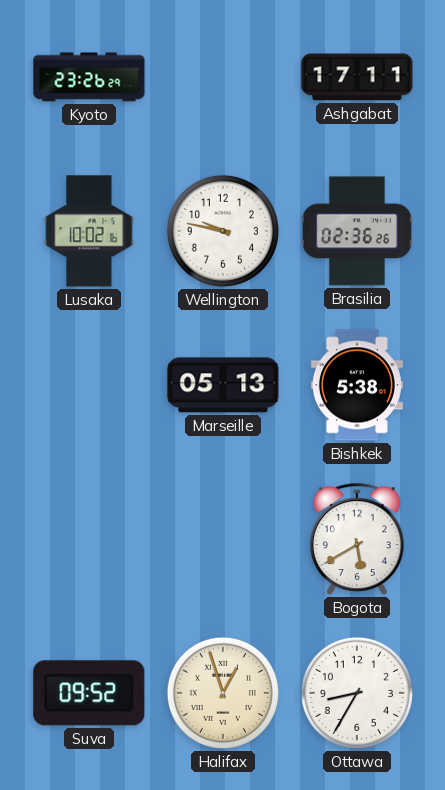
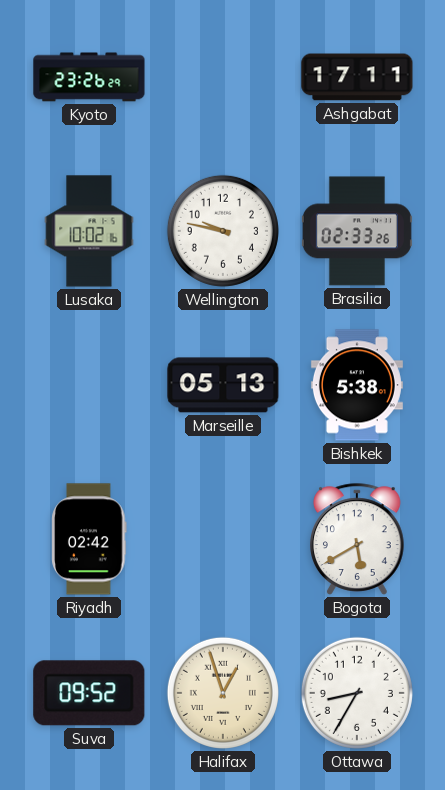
Brasilia: 02:36 -> 02:33
Riyadh: none -> 02:42
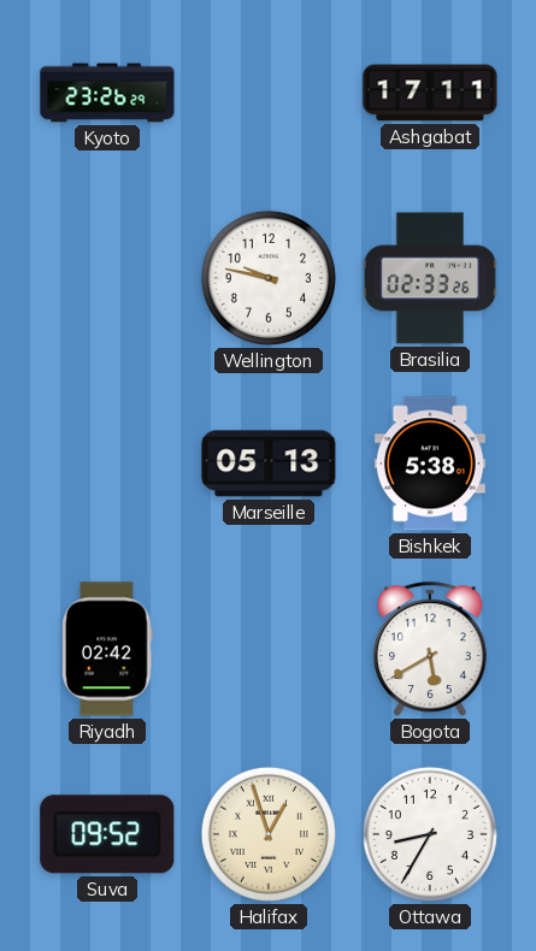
Lusaka: 10:02 -> none
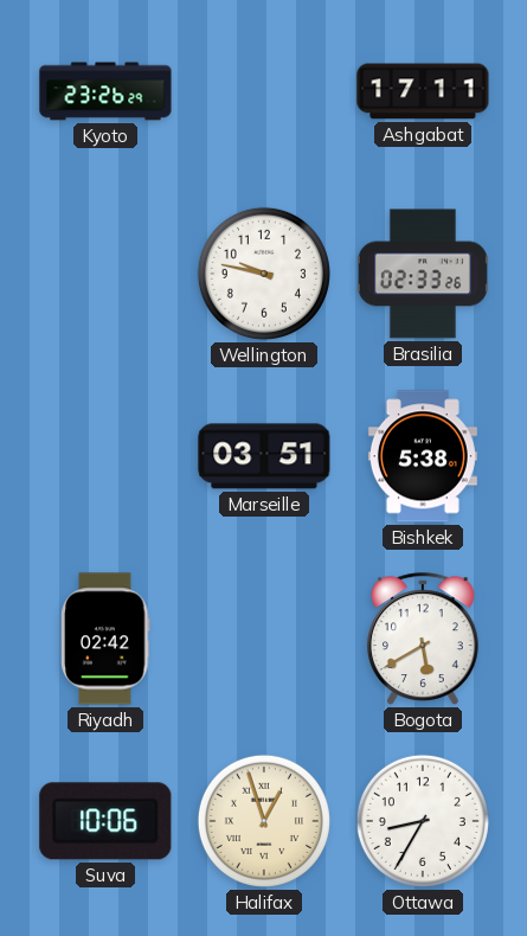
Marseille: 05:13 -> 03:51
Suva: 09:52 -> 10:06
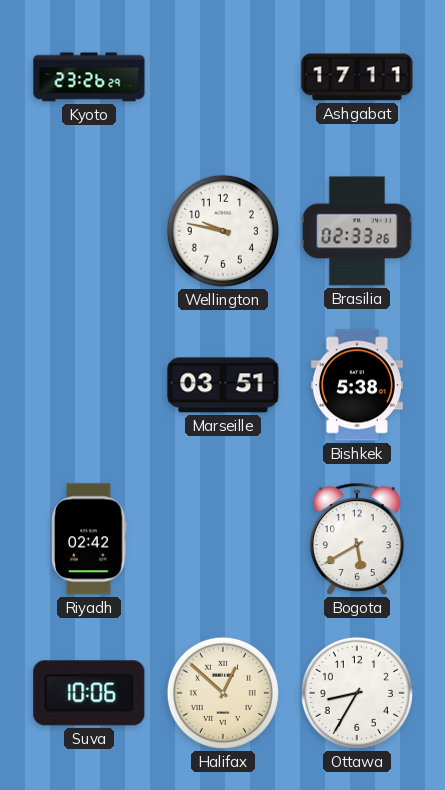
Halifax: 12:57 -> 12:52
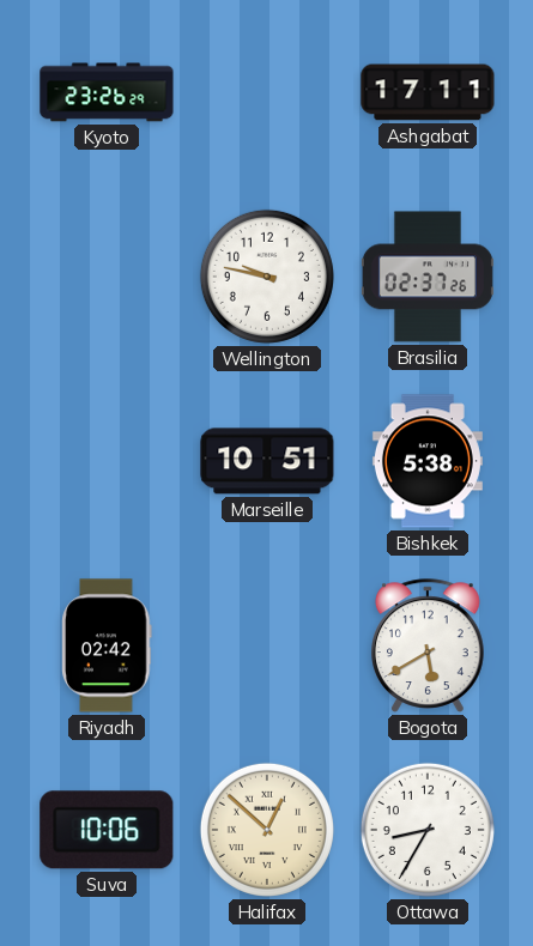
Brasilia: 02:33 -> 02:37
Marseille: 03:51 -> 10:51
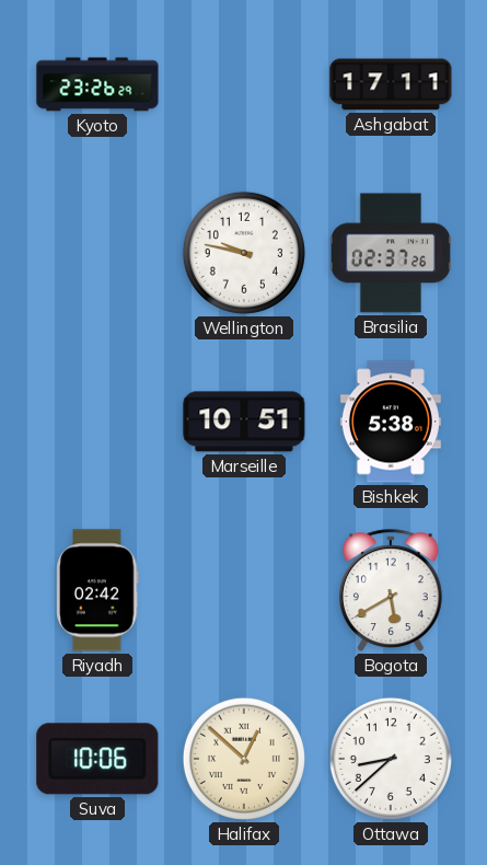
Ottawa: 8:35 -> 8:38
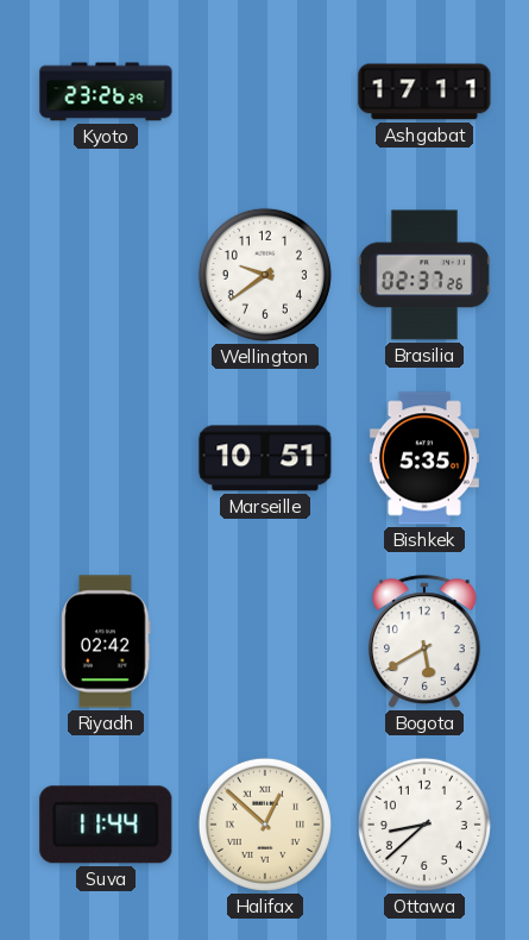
Wellington: 9:47 -> 9:39
Bishkek: 5:38 -> 5:35
Suva: 10:06 -> 11:44
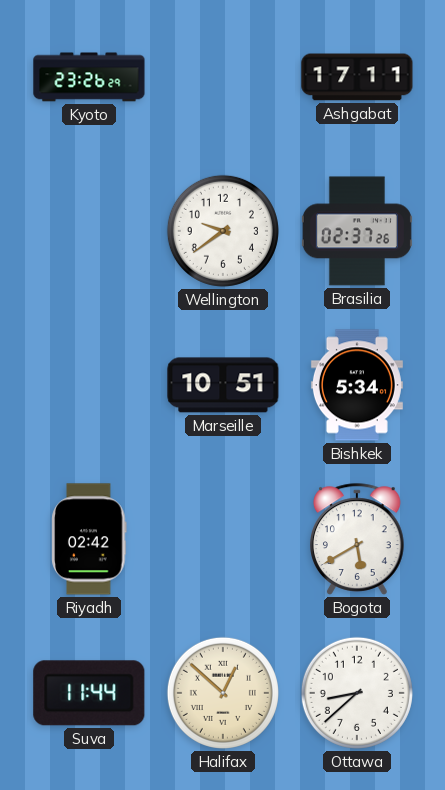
Bishkek: 5:35 -> 5:34
